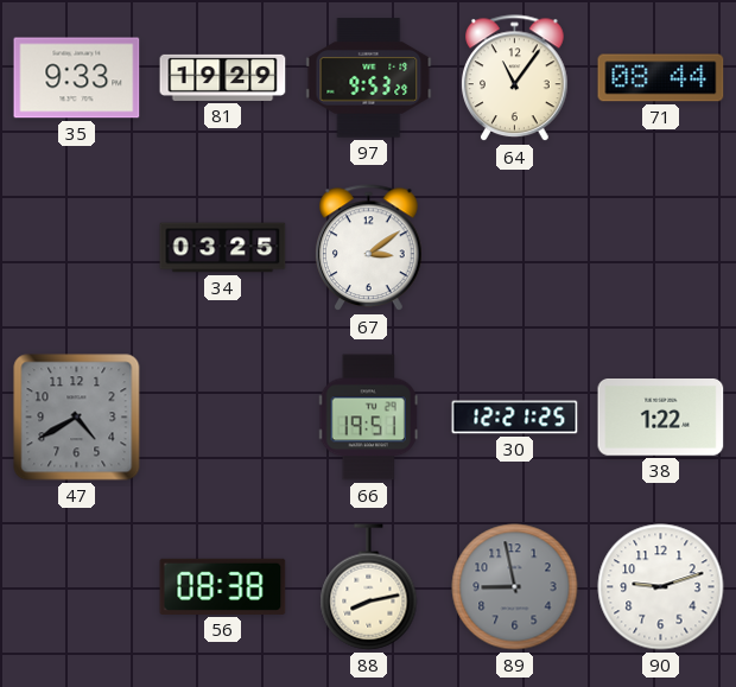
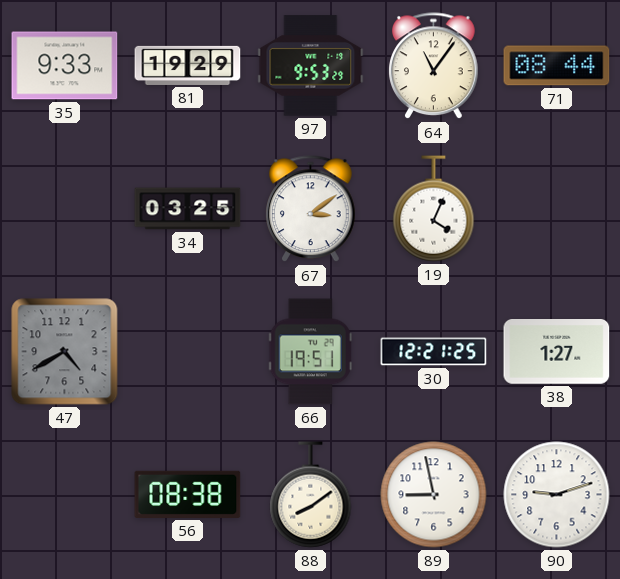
19: none -> 4:04
38: 1:22 -> 1:27
88: 8:13 -> 8:09
89 dial: grey -> white
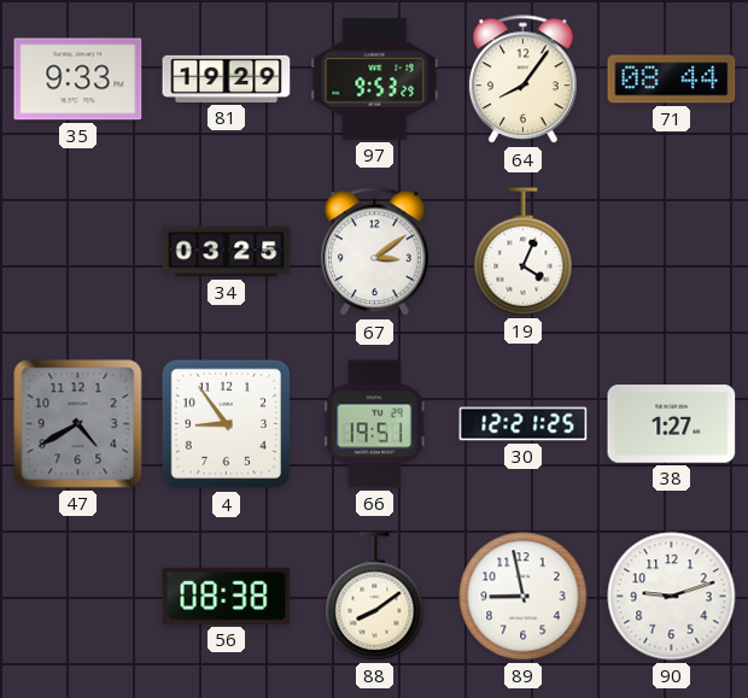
64: 11:06 -> 8:06
4: none -> 8:54
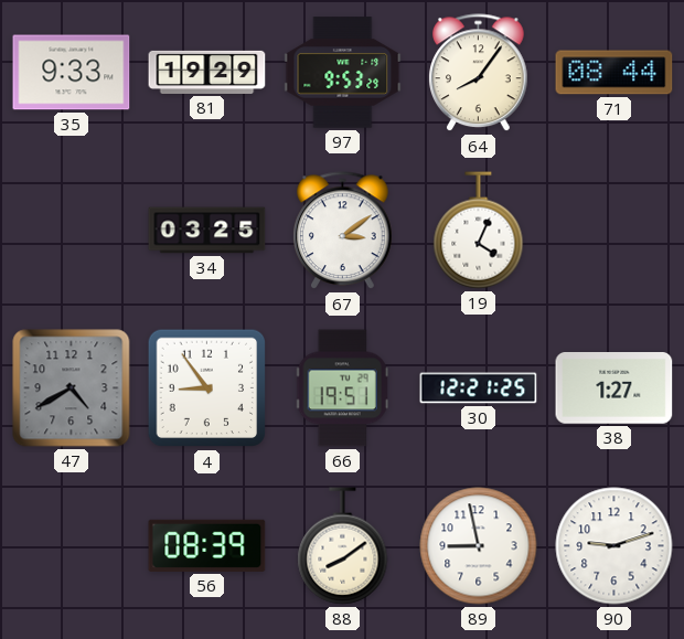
56: 08:38 -> 08:39
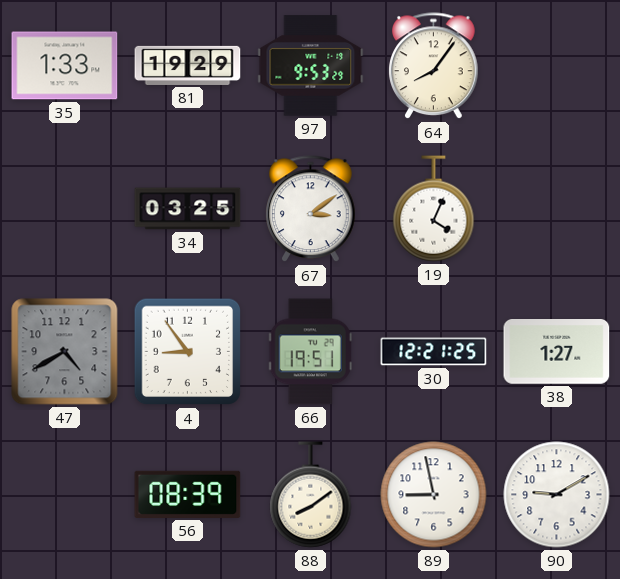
35: 9:33 -> 1:33
71: 08:44 -> none
90: 9:12 -> 9:10
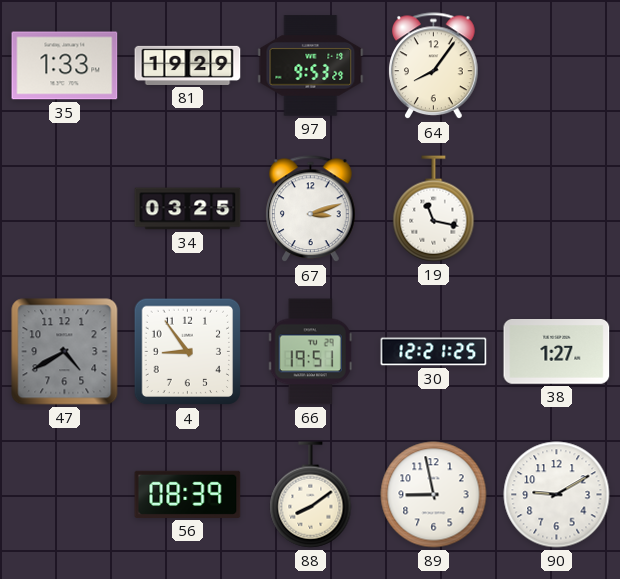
67: 3:09 -> 3:12
19: 4:04 -> 11:17
